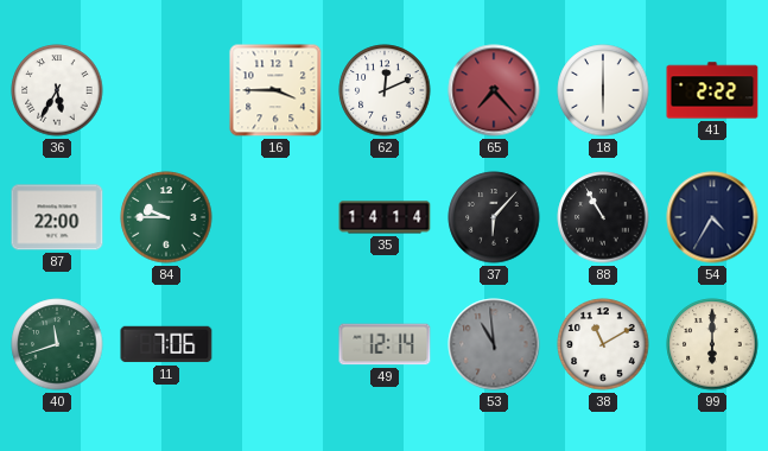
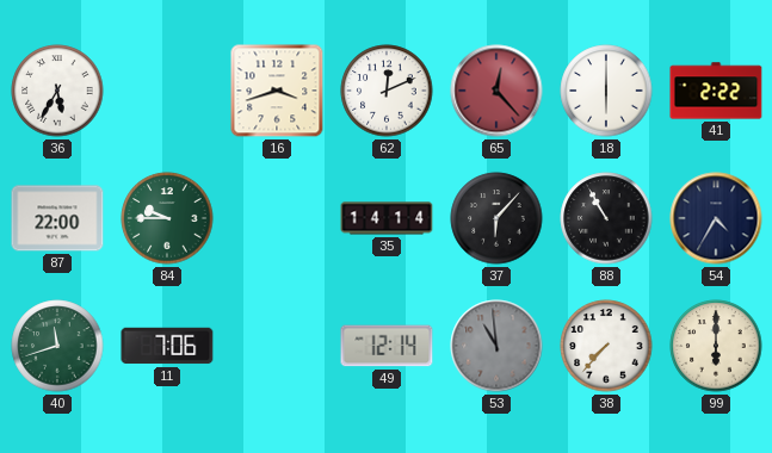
16: 3:45 -> 3:42
65: 7:23 -> 12:23
38: 11:10 -> 7:37
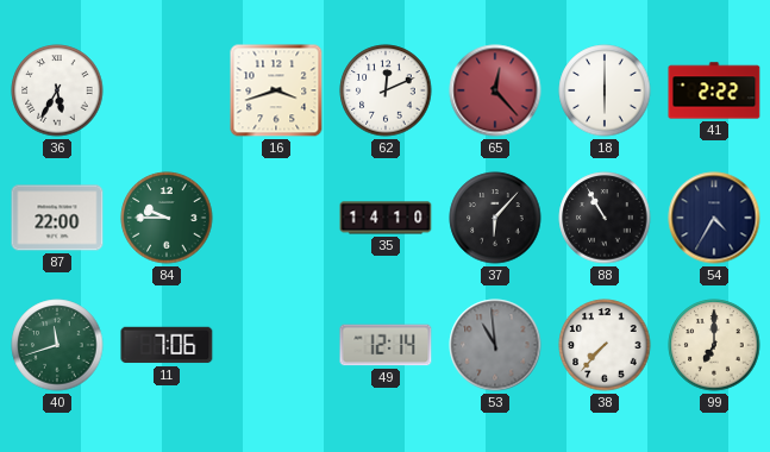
35: 14:14 -> 14:10
99: 6:00 -> 7:00
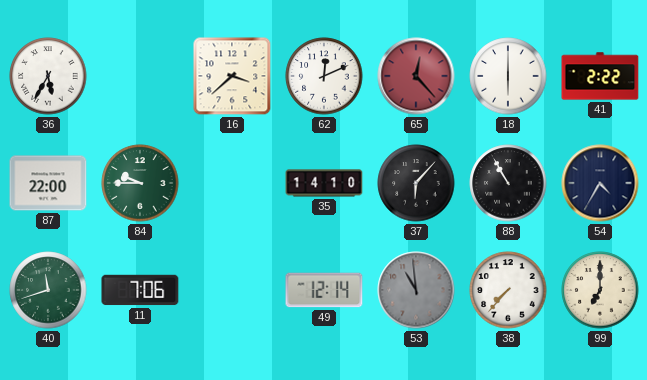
16: 3:42 -> 3:38
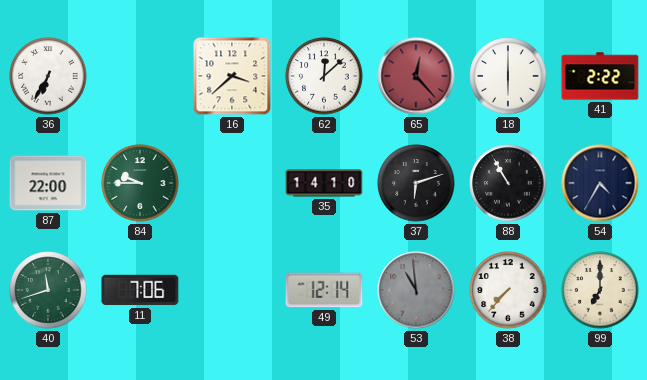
36: 5:35 -> 6:35
62: 12:11 -> 12:08
37: 6:07 -> 6:12
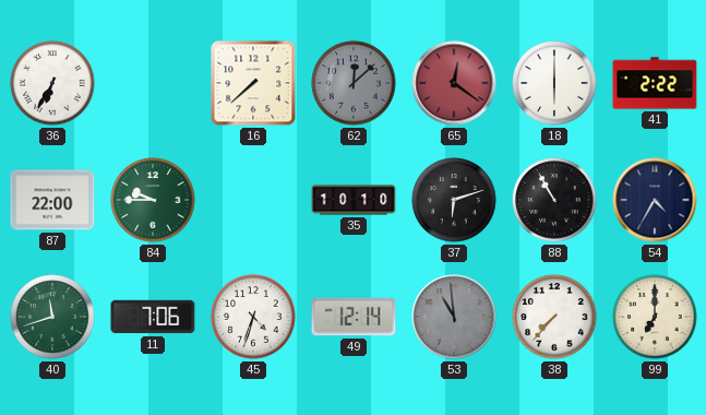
16: 3:38 -> 7:38
62 dial: white -> grey
65: 12:23 -> 12:21
35: 14:10 -> 10:10
45: none -> 4:33
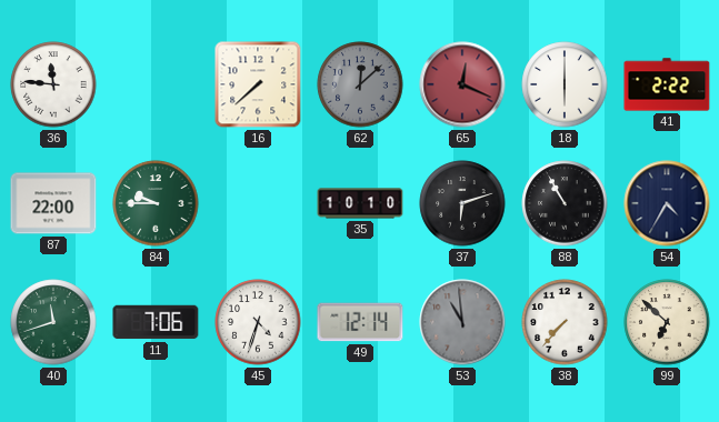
36: 6:35 -> 11:46
65: 12:21 -> 12:19
99: 7:00 -> 6:52
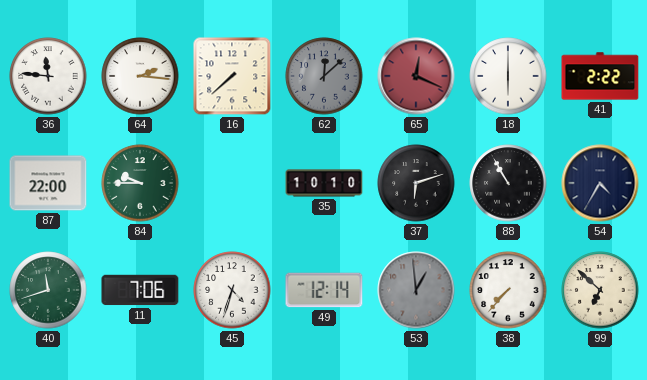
64: none -> 2:16
53: 10:59 -> 12:59
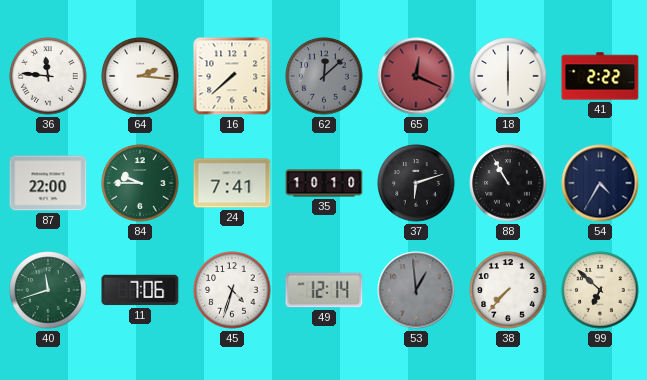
24: none -> 7:41
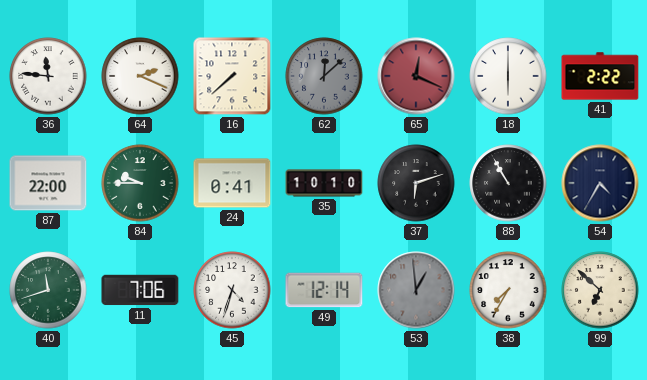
64: 2:16 -> 2:19
24: 7:41 -> 0:41
38: 7:37 -> 7:35
